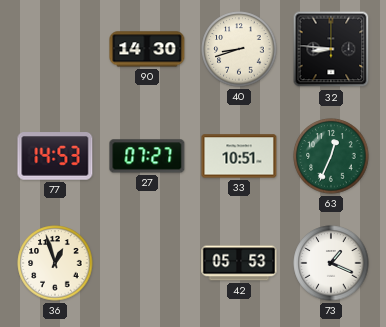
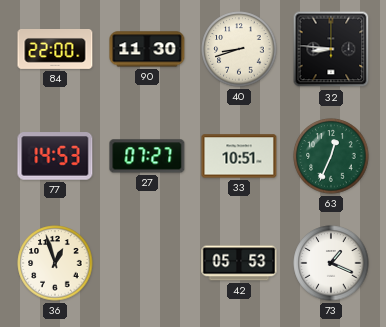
84: none -> 22:00
90: 14:30 -> 11:30
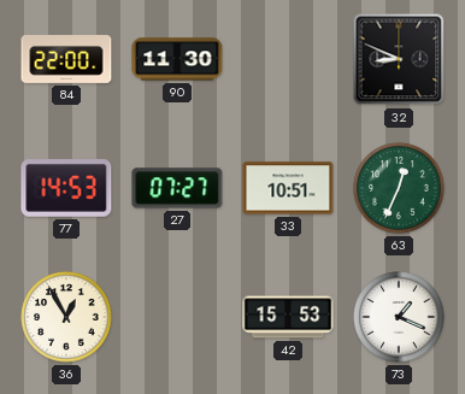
40: 8:42 -> none
32: 8:46 -> 8:49
36: 12:57 -> 12:55
42: 05:53 -> 15:53
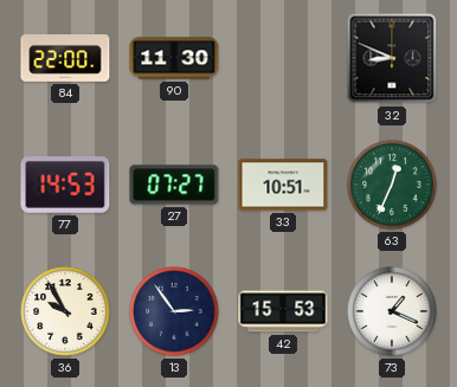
36: 12:55 -> 9:55
13: none -> 2:54
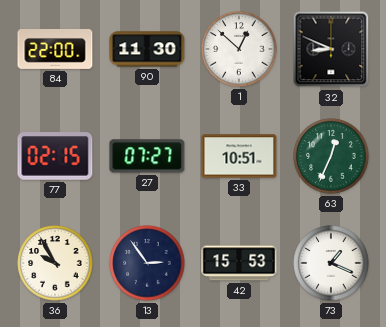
1: none -> 12:52
77: 14:53 -> 02:15
